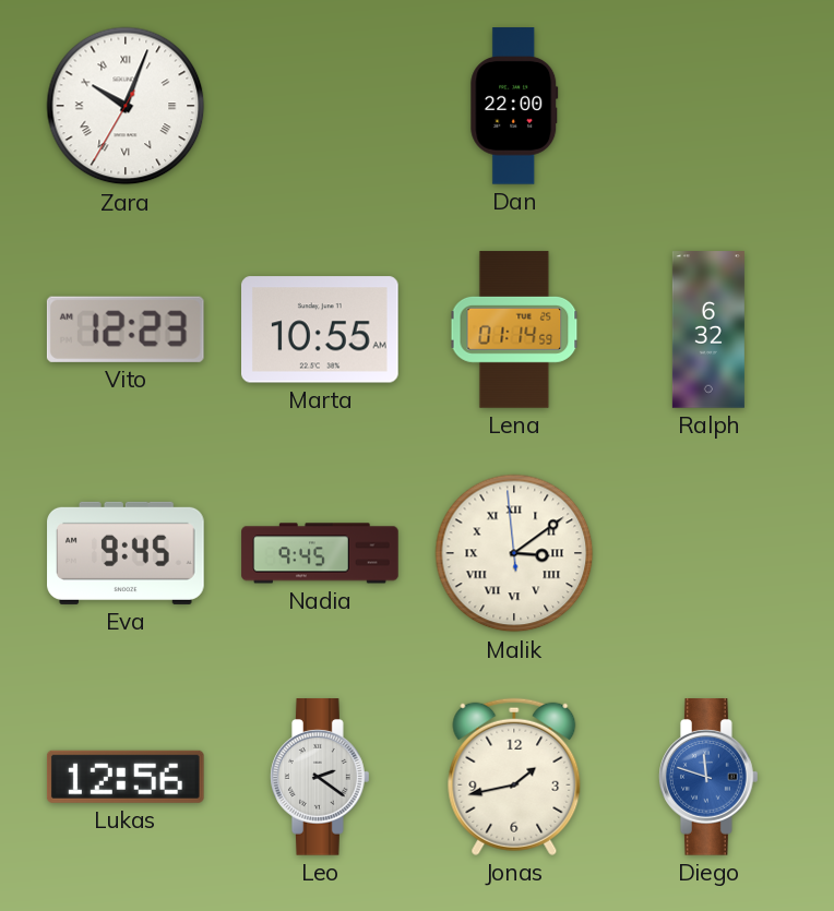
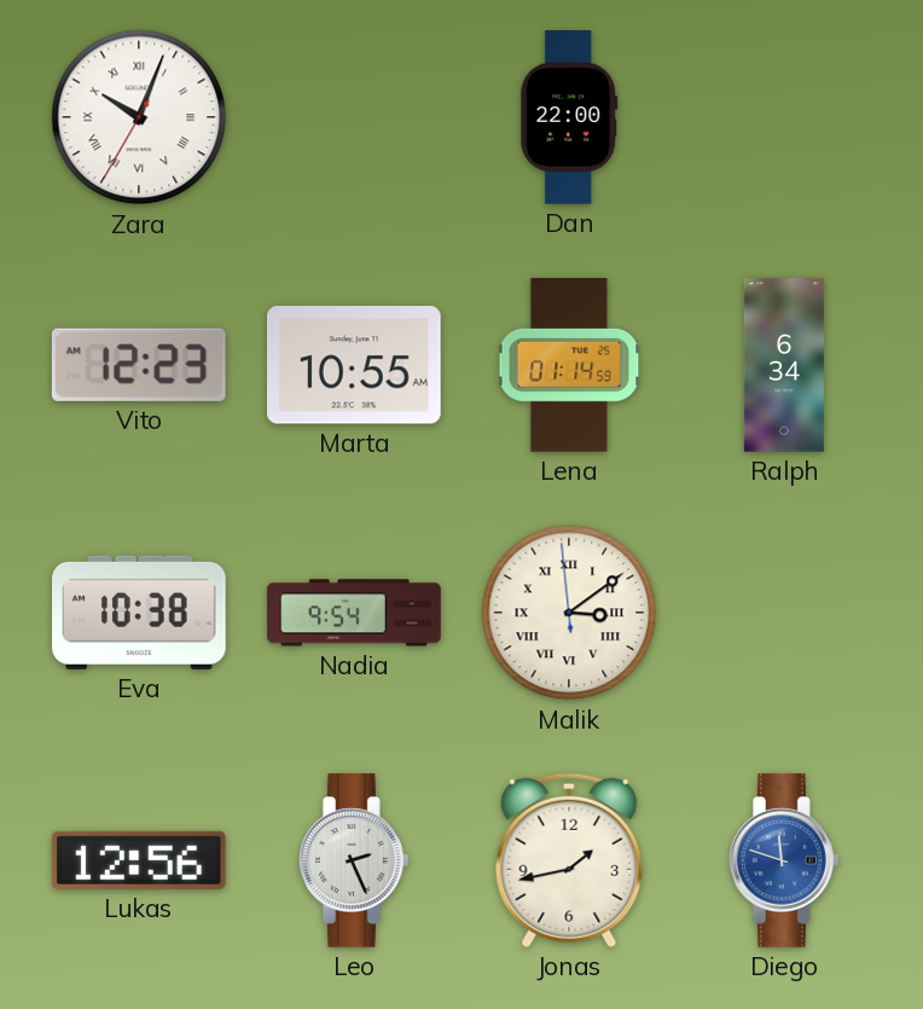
Ralph: 6:32 -> 6:34
Eva: 9:45 -> 10:38
Nadia: 9:45 -> 9:54
Leo: 2:21 -> 2:26
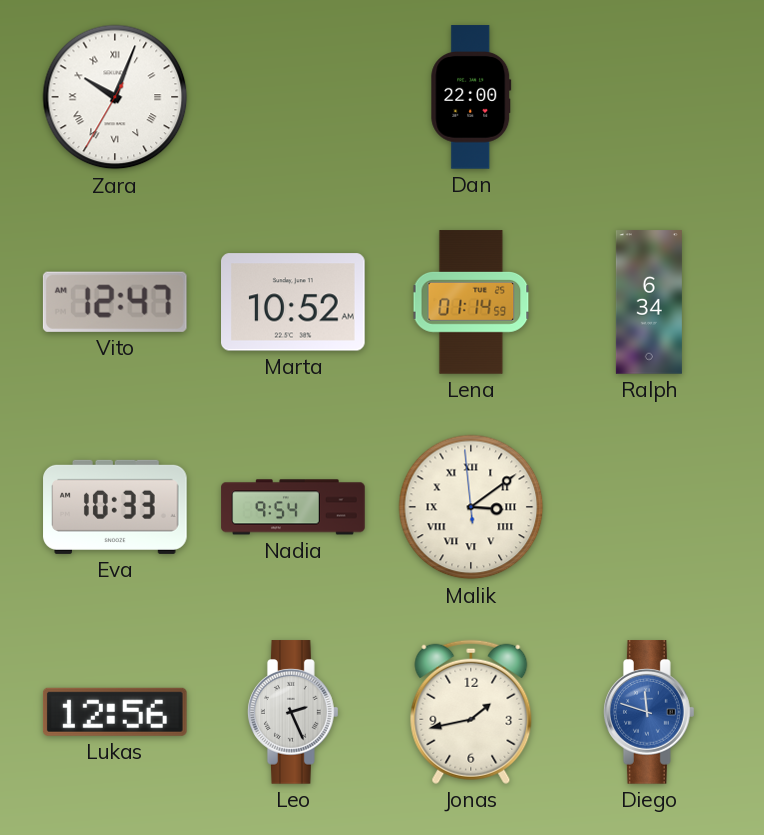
Vito: 12:23 -> 12:47
Marta: 10:55 -> 10:52
Eva: 10:38 -> 10:33
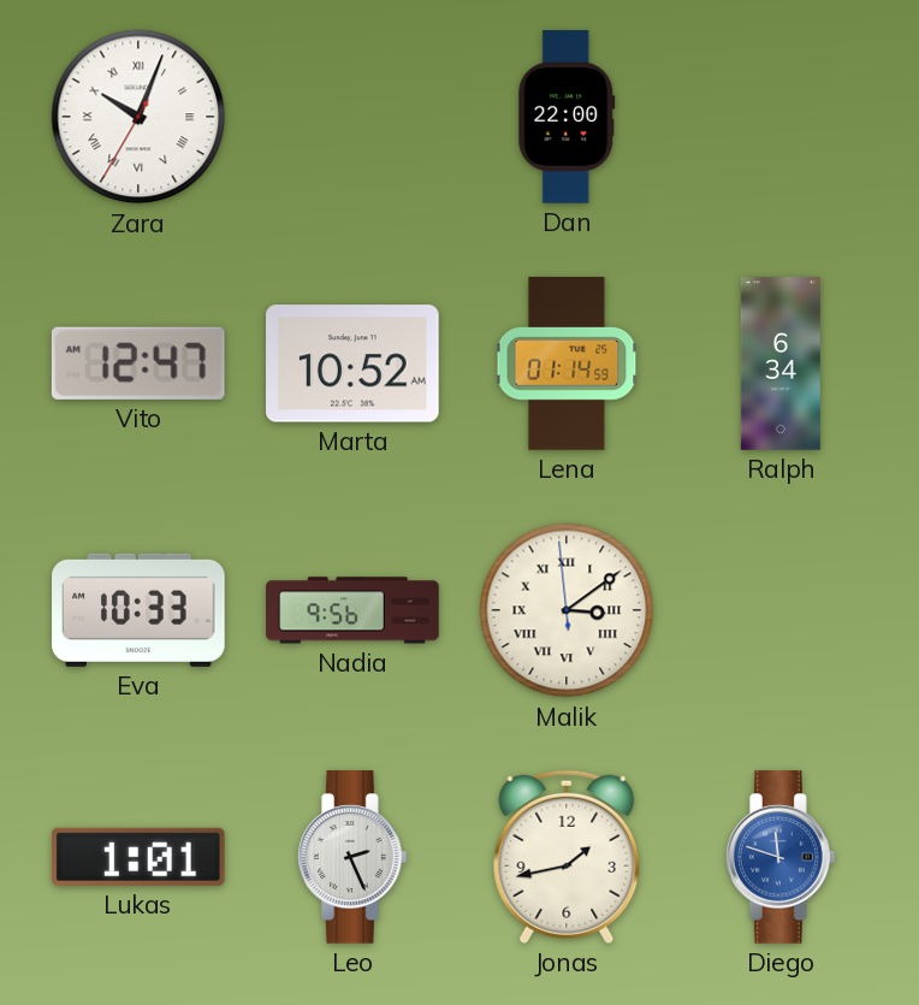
Nadia: 9:54 -> 9:56
Lukas: 12:56 -> 1:01
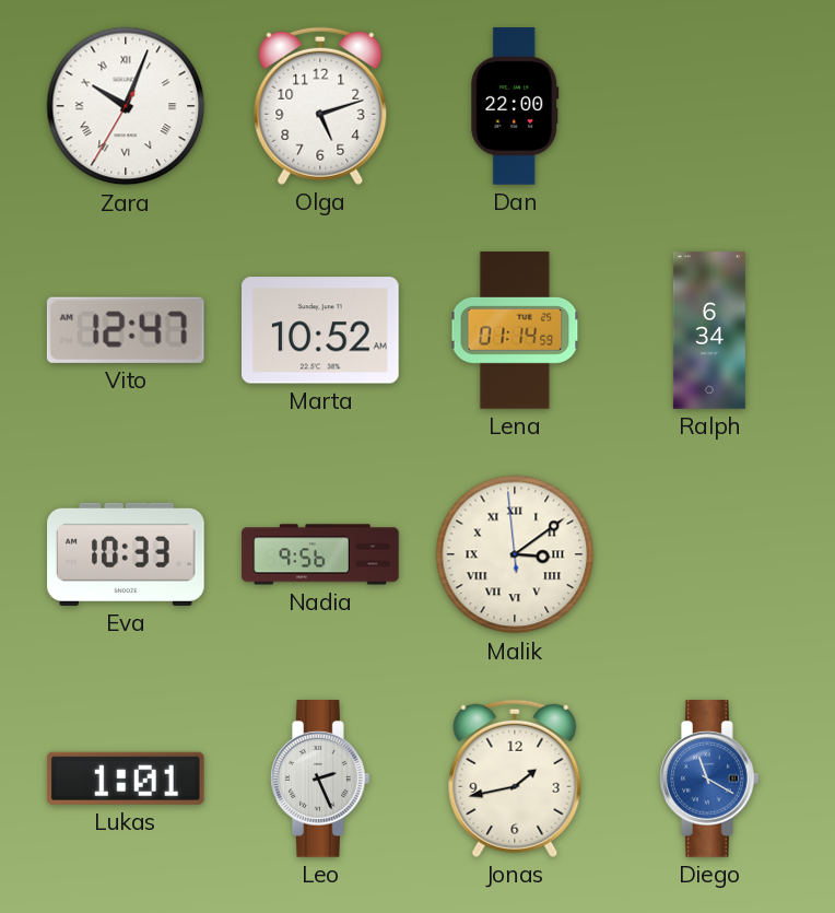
Olga: none -> 5:12
Diego: 11:48 -> 11:20
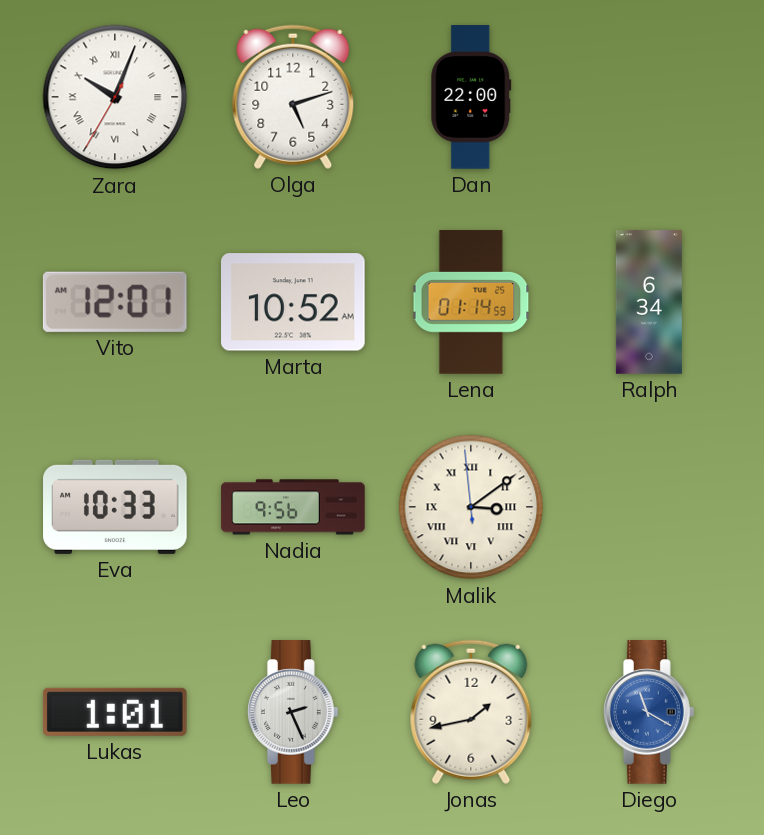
Vito: 12:47 -> 12:01
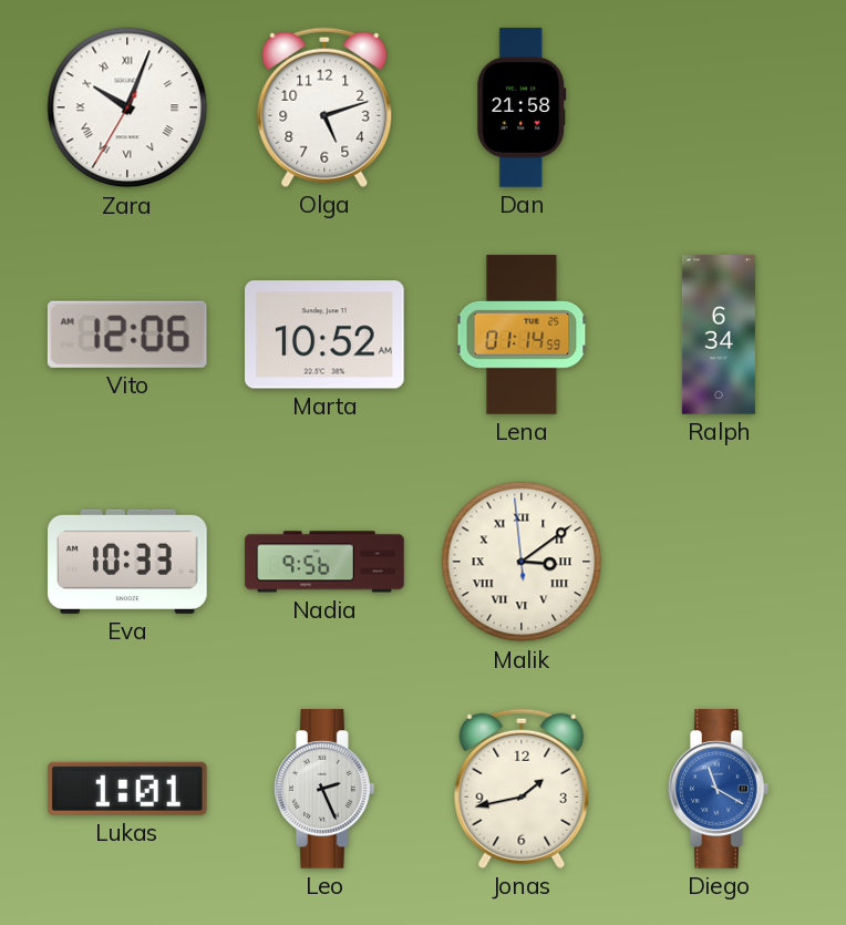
Dan: 22:00 -> 21:58
Vito: 12:01 -> 12:06
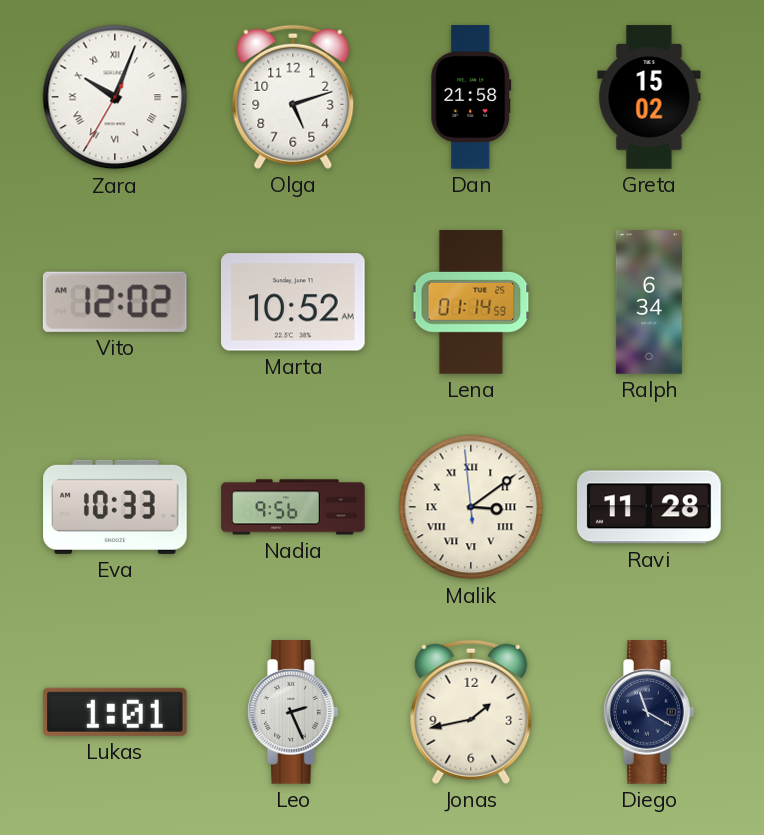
Greta: none -> 15:02
Vito: 12:06 -> 12:02
Ravi: none -> 11:28
Diego dial: blue -> navy
